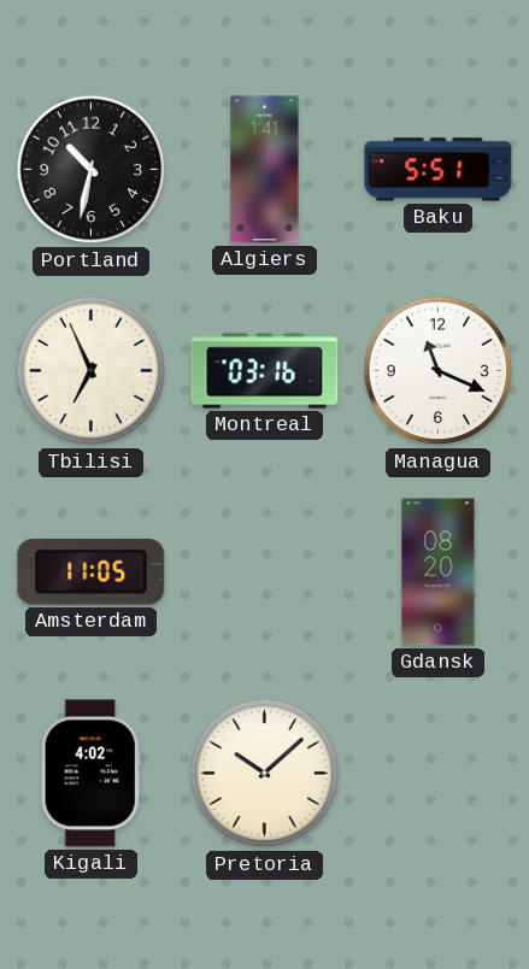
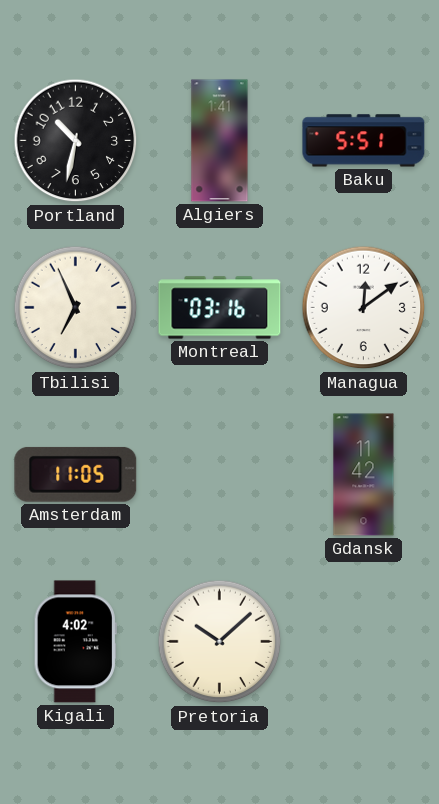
Managua: 11:19 -> 12:09
Gdansk: 08:20 -> 11:42
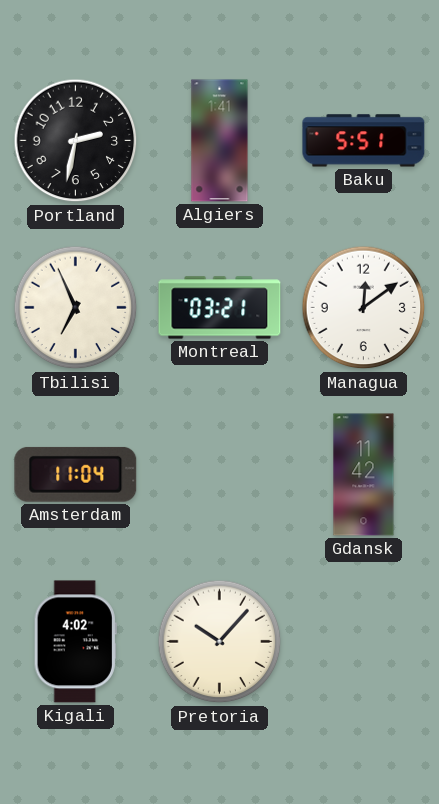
Portland: 10:32 -> 2:32
Montreal: 03:16 -> 03:21
Amsterdam: 11:05 -> 11:04
Pretoria: 10:08 -> 10:07
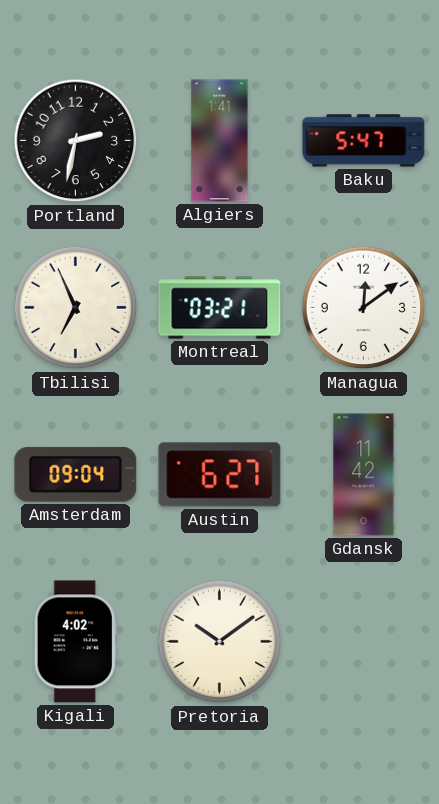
Baku: 5:51 -> 5:47
Amsterdam: 11:04 -> 09:04
Austin: none -> 6:27
Pretoria: 10:07 -> 10:09
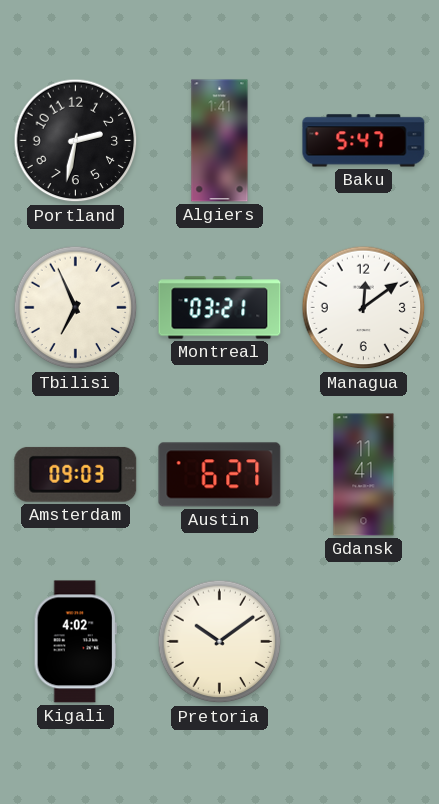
Amsterdam: 09:04 -> 09:03
Gdansk: 11:42 -> 11:41
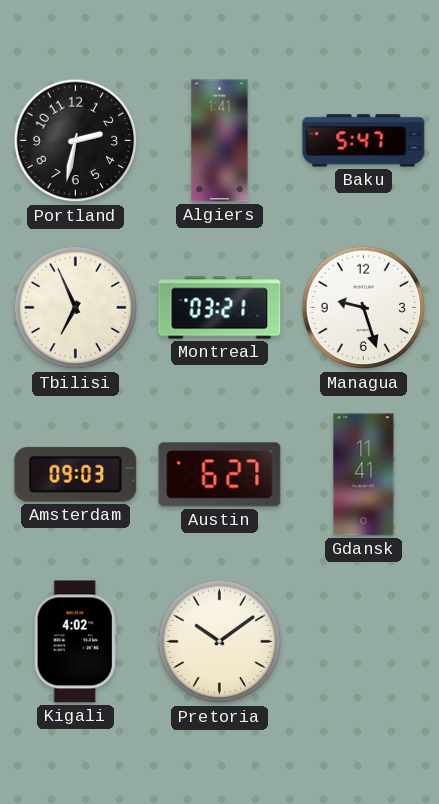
Managua: 12:09 -> 9:27
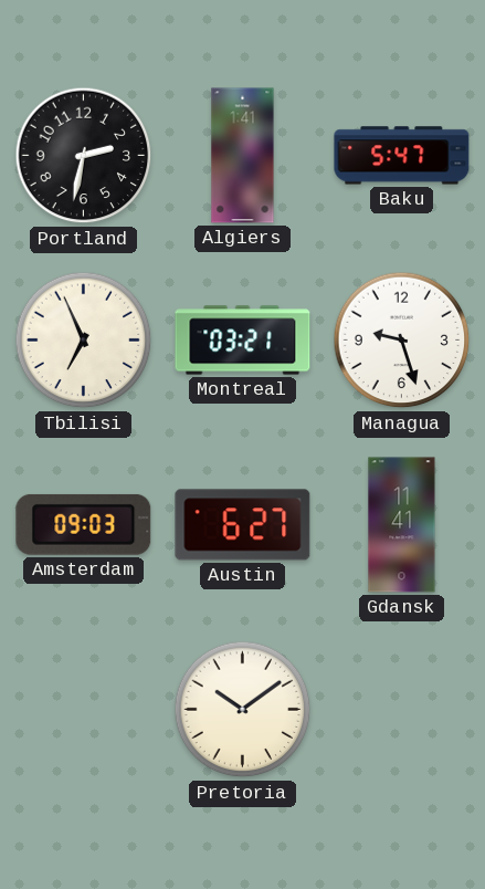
Kigali: 4:02 -> none
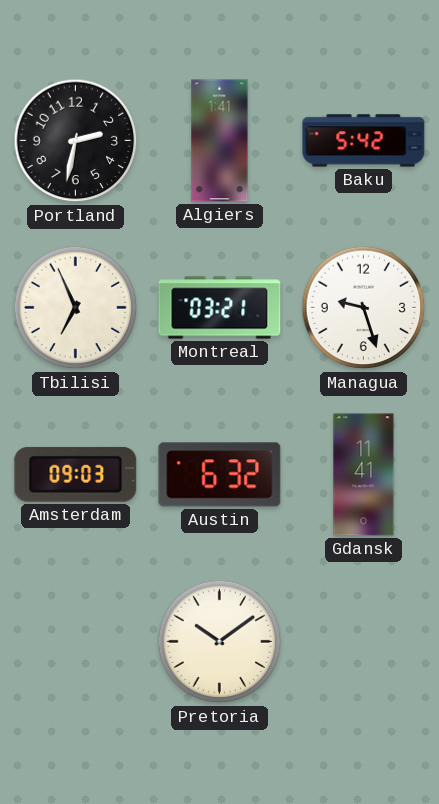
Baku: 5:47 -> 5:42
Austin: 6:27 -> 6:32
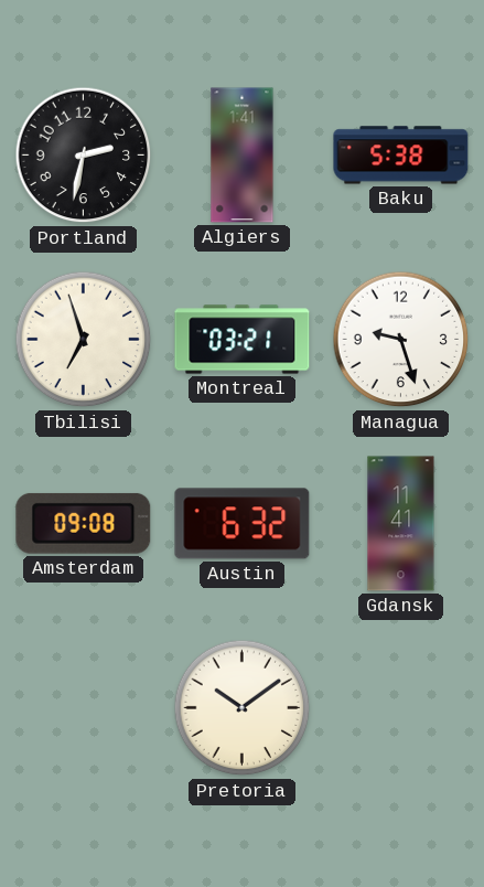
Baku: 5:42 -> 5:38
Tbilisi: 6:56 -> 6:57
Amsterdam: 09:03 -> 09:08
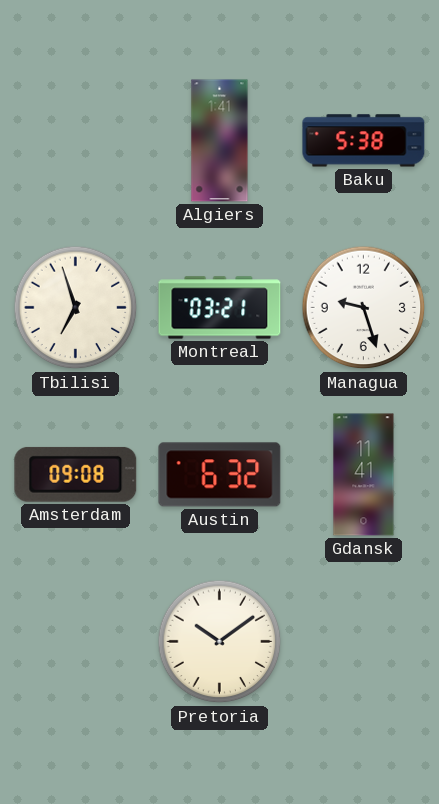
Portland: 2:32 -> none
